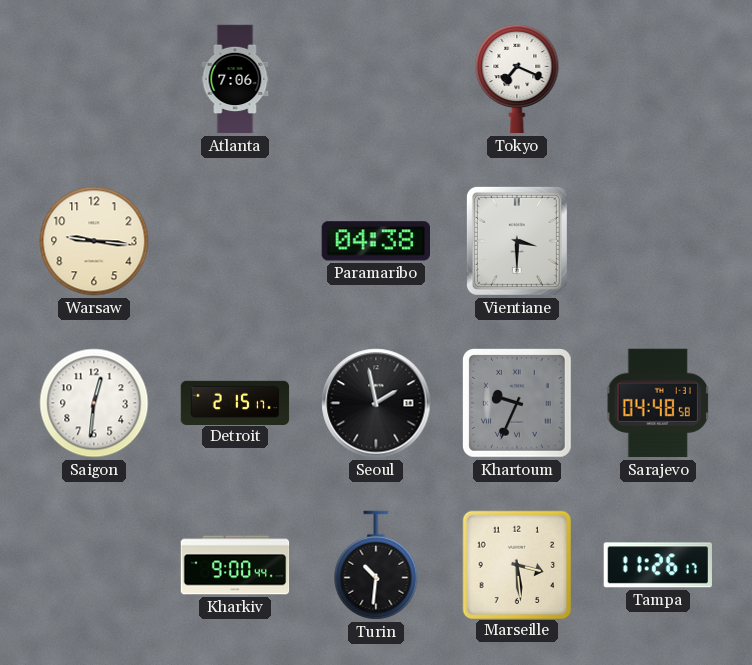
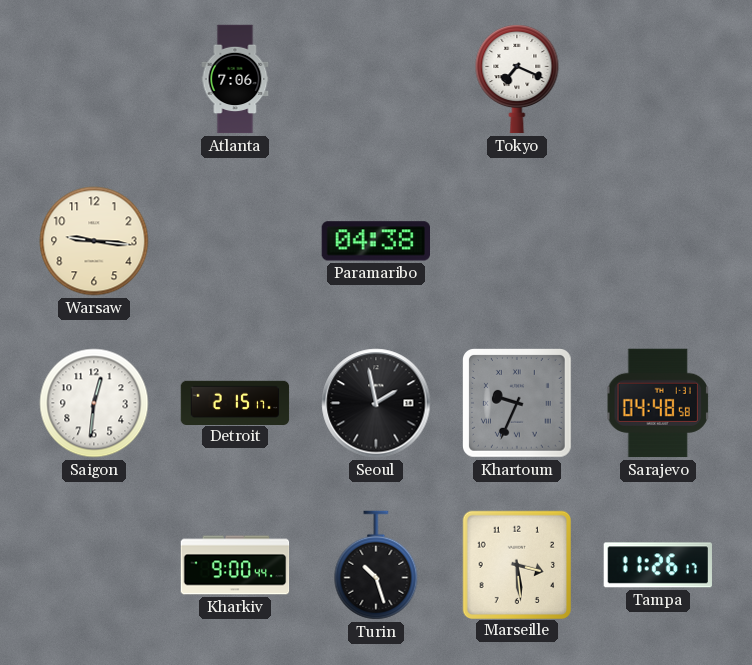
Vientiane: 3:30 -> none
Turin: 10:31 -> 10:27
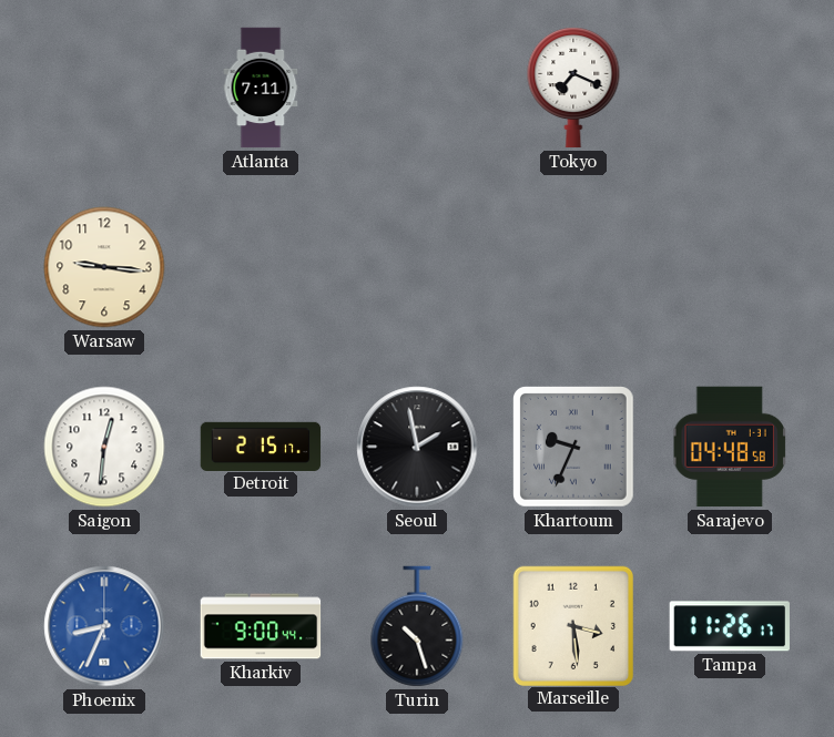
Atlanta: 7:06 -> 7:11
Paramaribo: 04:38 -> none
Phoenix: none -> 8:34
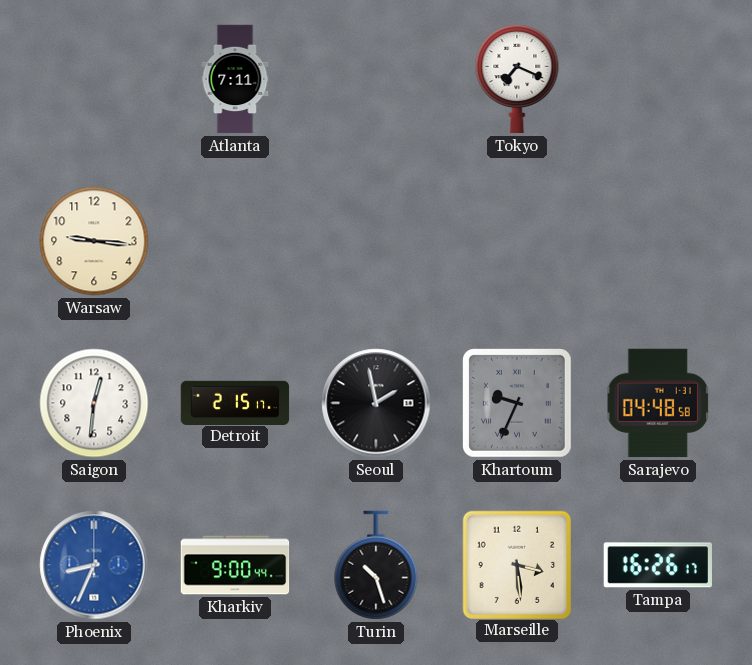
Tampa: 11:26 -> 16:26
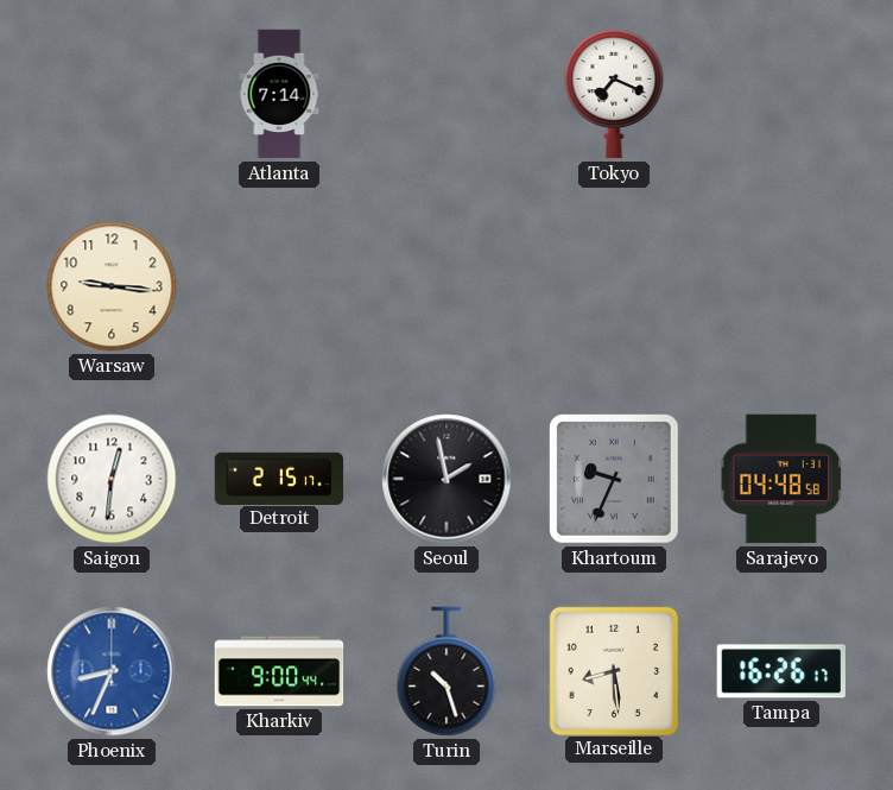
Atlanta: 7:11 -> 7:14
Marseille: 3:29 -> 8:29
